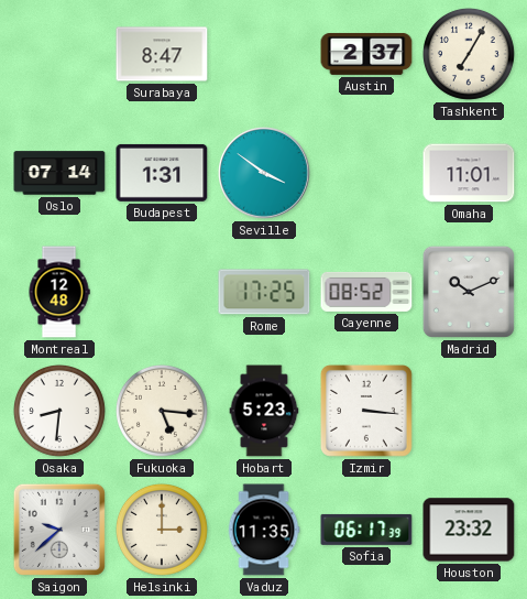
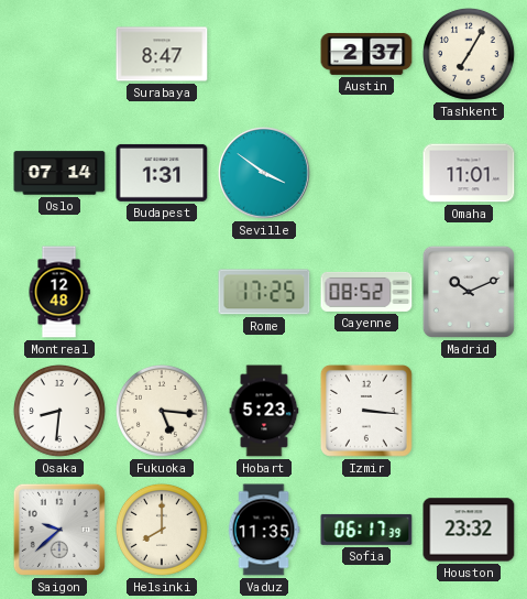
Helsinki: 3:00 -> 8:00
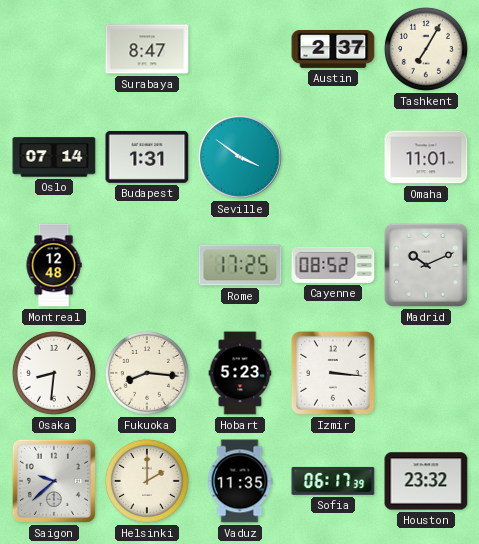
Fukuoka: 5:16 -> 8:16
Helsinki: 8:00 -> 2:00
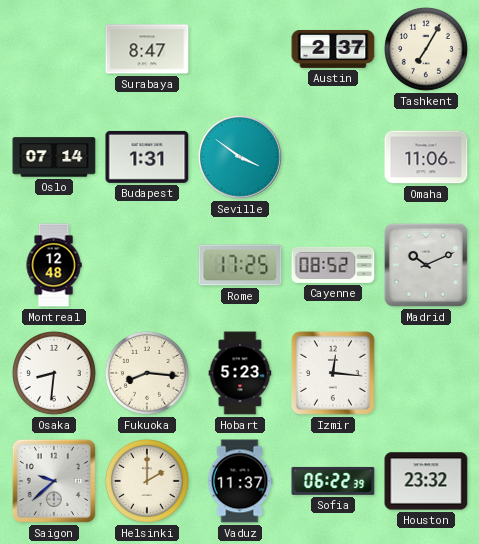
Omaha: 11:01 -> 11:06
Izmir: 3:16 -> 12:16
Vaduz: 11:35 -> 11:37
Sofia: 06:17 -> 06:22
